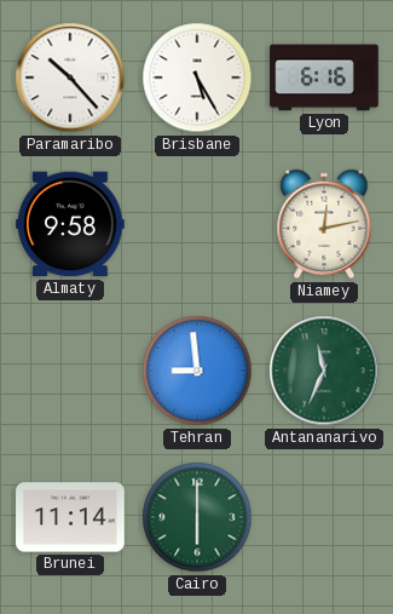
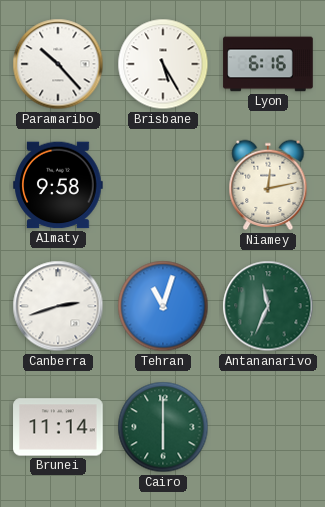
Canberra: none -> 2:42
Tehran: 8:59 -> 11:03
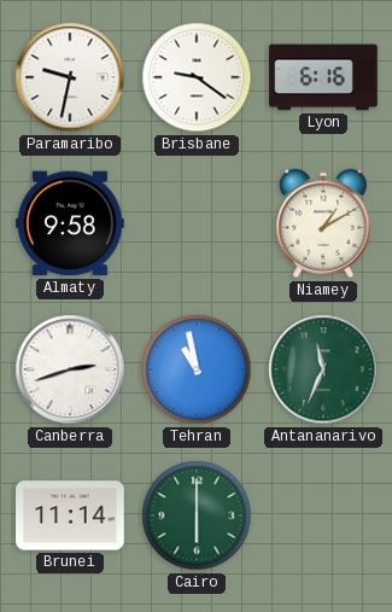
Paramaribo: 10:23 -> 9:32
Brisbane: 5:25 -> 9:21
Niamey: 12:13 -> 1:10
Tehran: 11:03 -> 10:58
